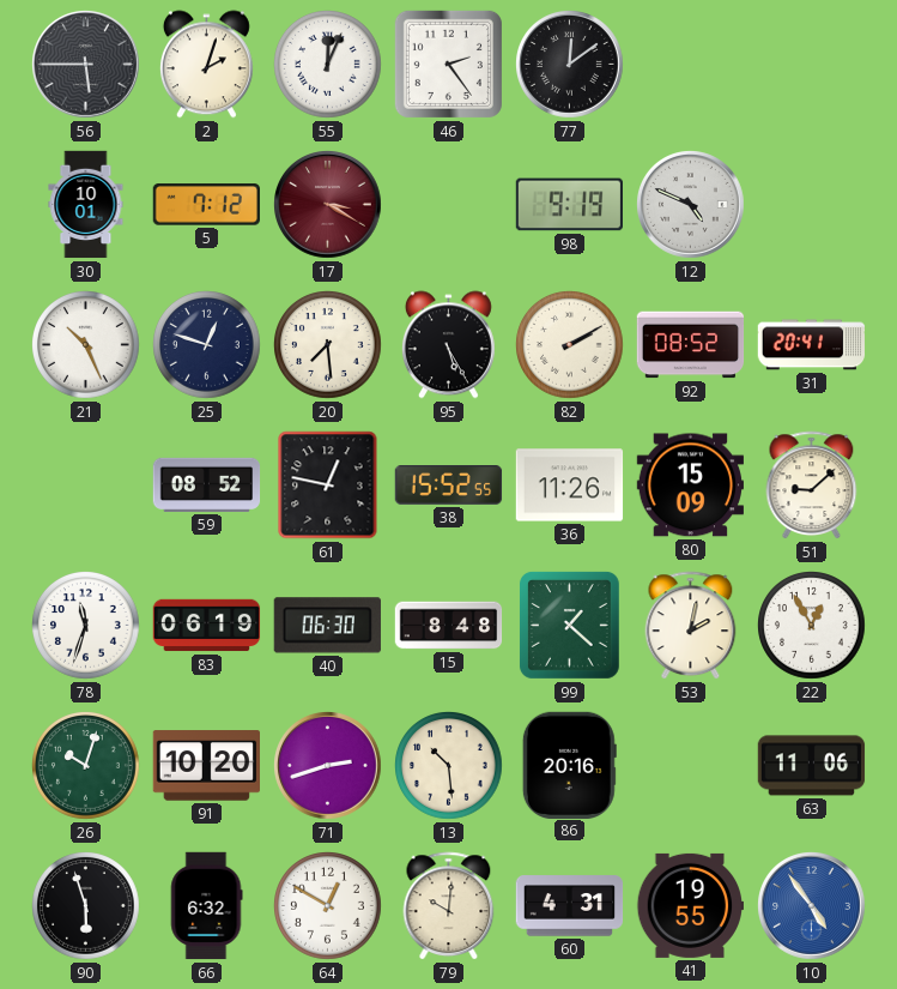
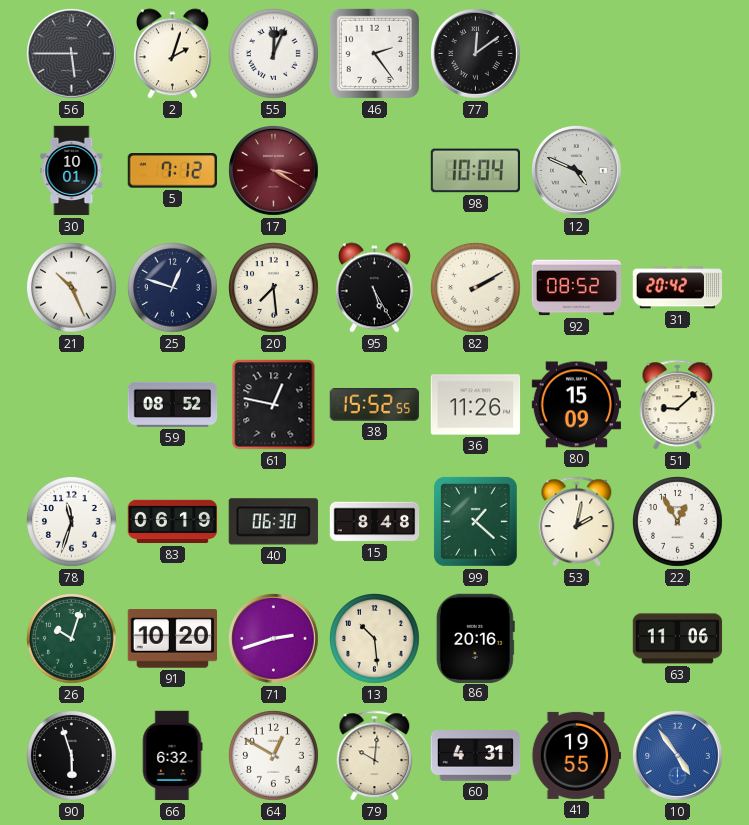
98: 9:19 -> 10:04
31: 20:41 -> 20:42
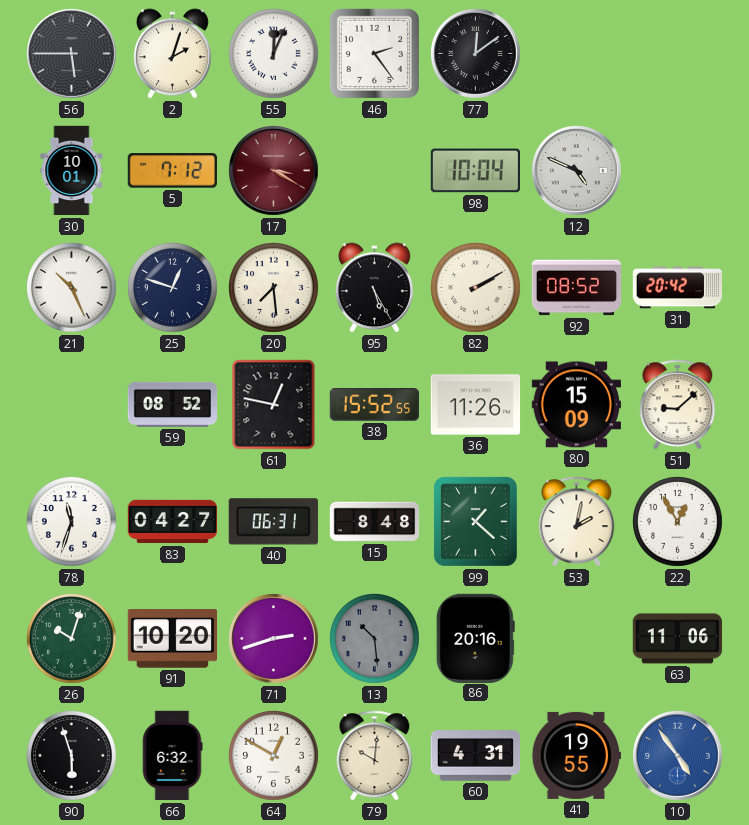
83: 06:19 -> 04:27
40: 06:30 -> 06:31
13 dial: cream -> grey
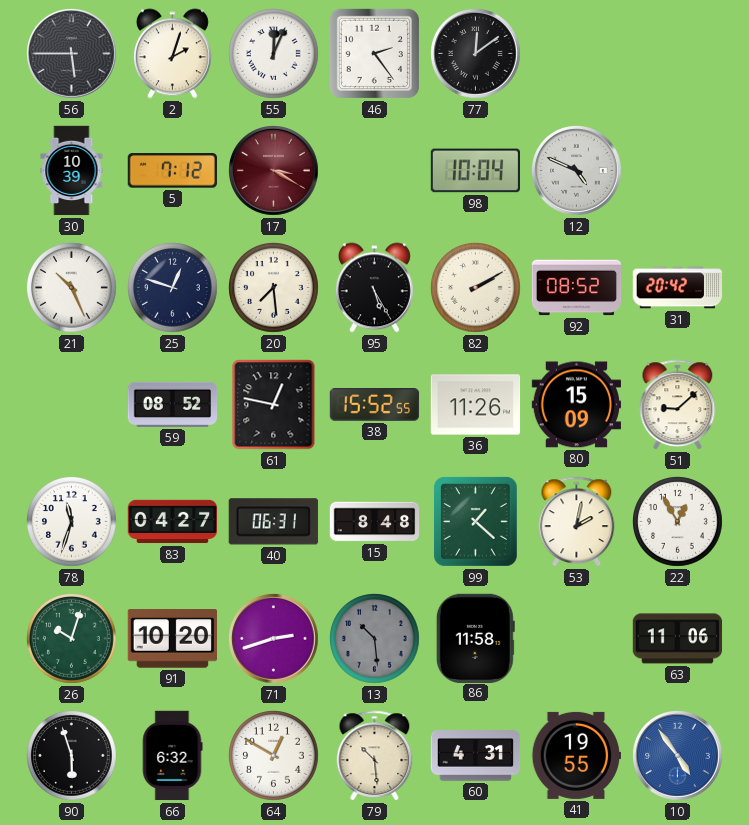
30: 10:01 -> 10:39
86: 20:16 -> 11:58
79: 10:01 -> 10:29
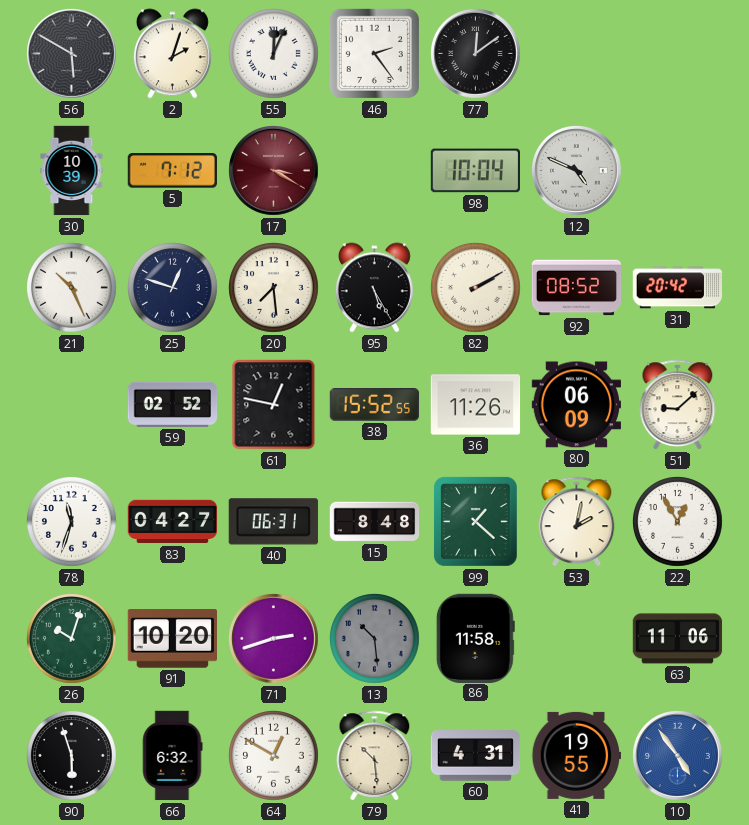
56: 5:45 -> 5:50
59: 08:52 -> 02:52
80: 15:09 -> 06:09
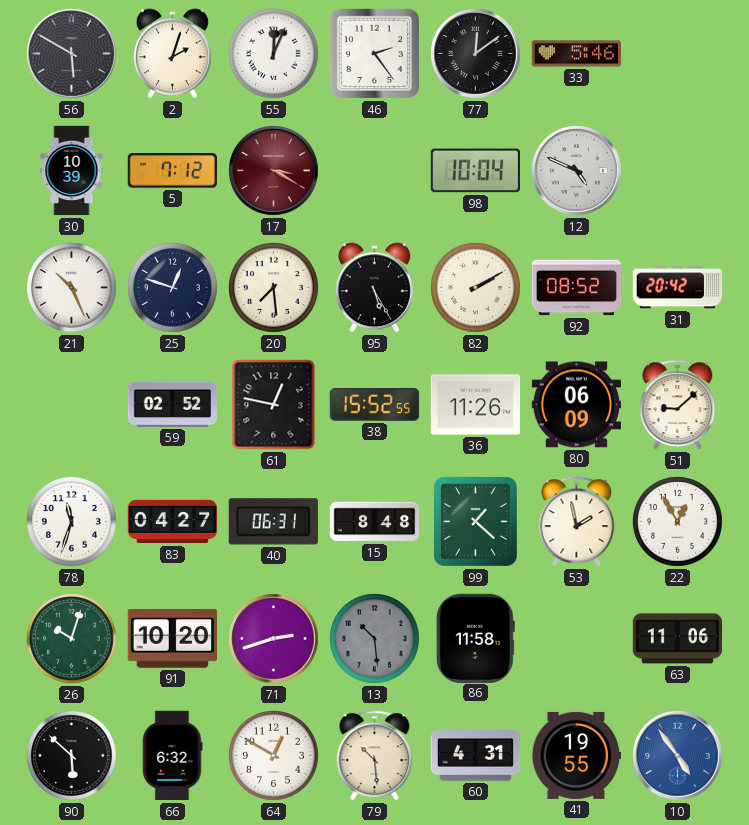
33: none -> 5:46
53: 2:02 -> 1:58
90: 5:57 -> 5:52
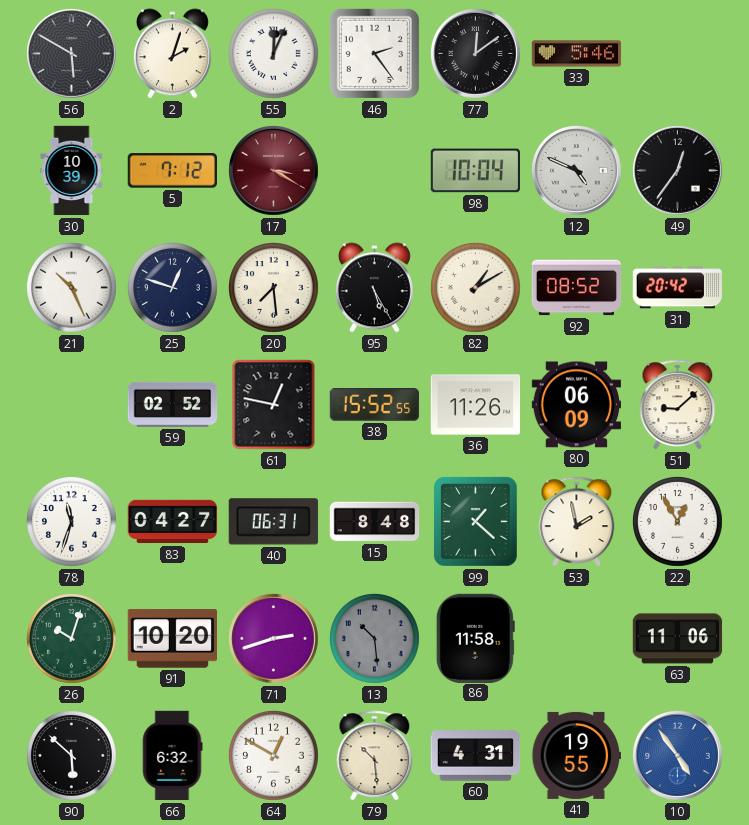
49: none -> 12:36
82: 2:10 -> 1:10
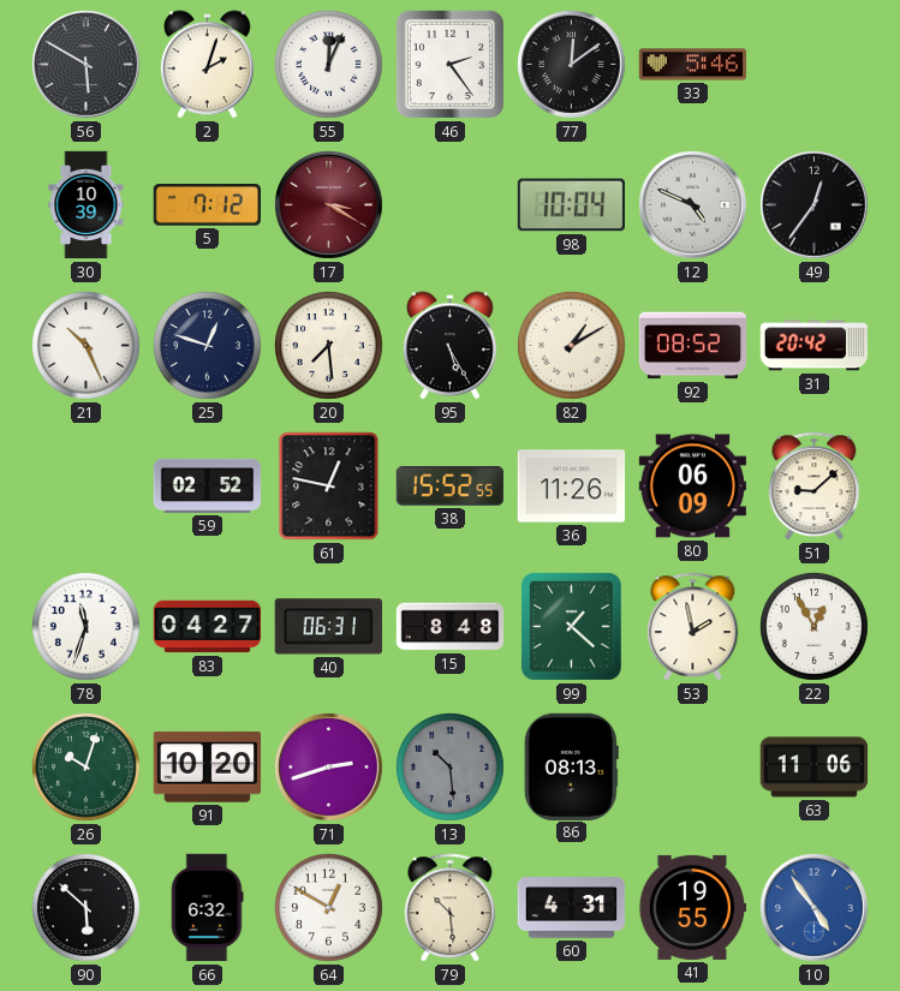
86: 11:58 -> 08:13
